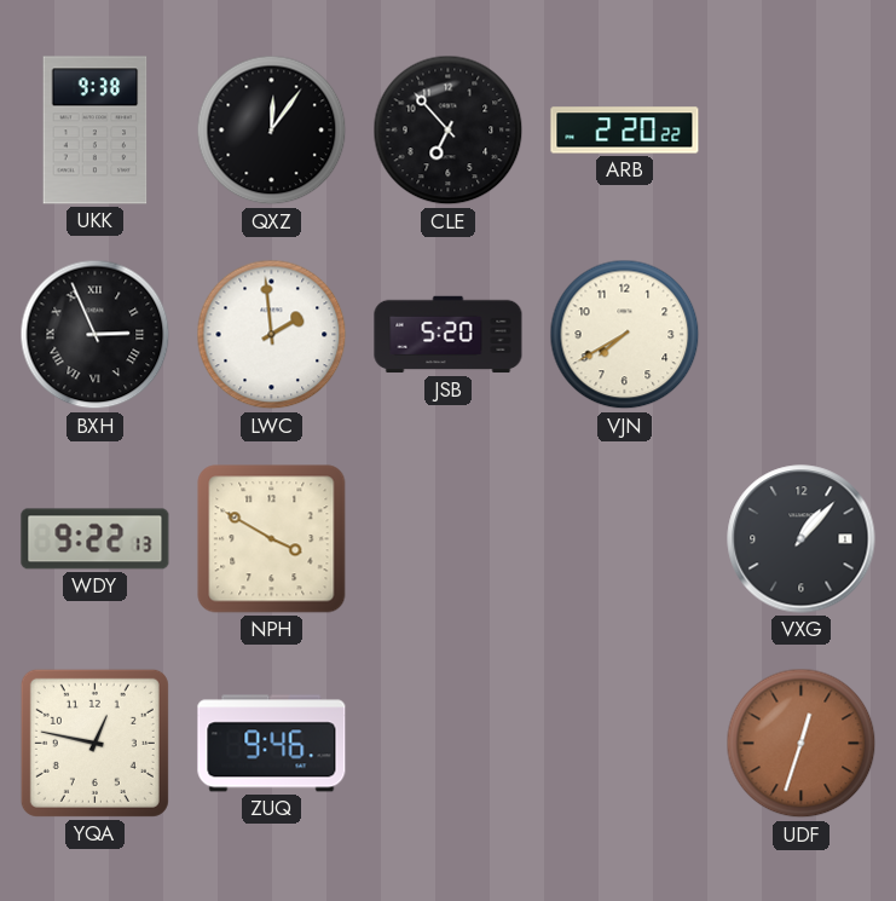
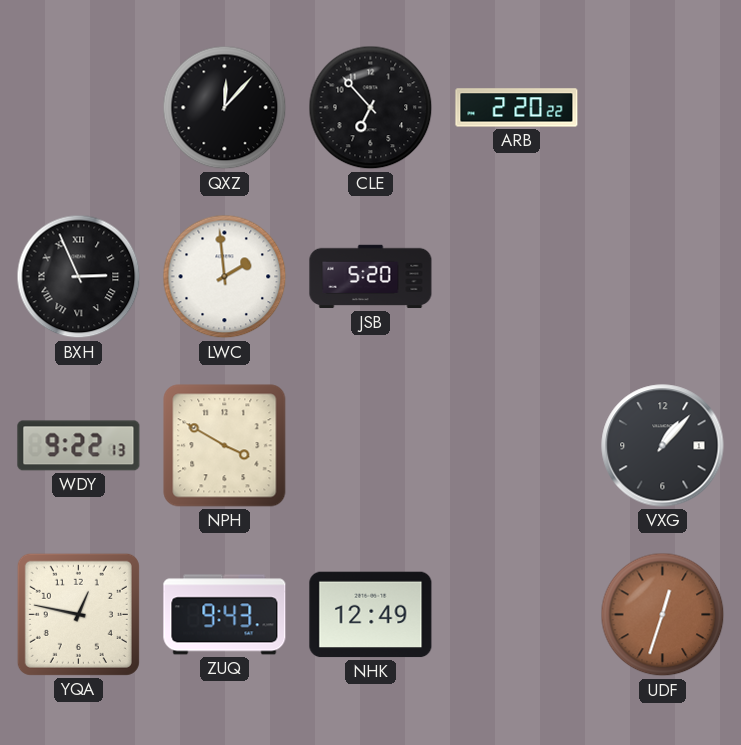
UKK: 9:38 -> none
QXZ: 12:06 -> 12:07
VJN: 7:40 -> none
ZUQ: 9:46 -> 9:43
NHK: none -> 12:49
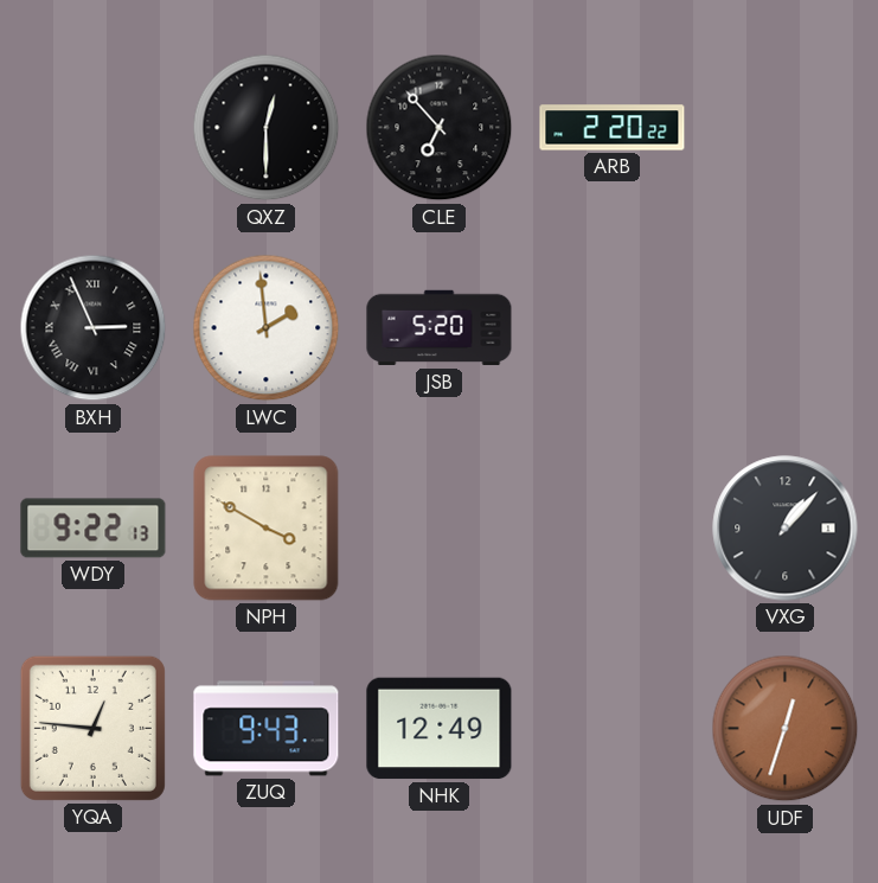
QXZ: 12:07 -> 12:30
YQA: 12:47 -> 12:46
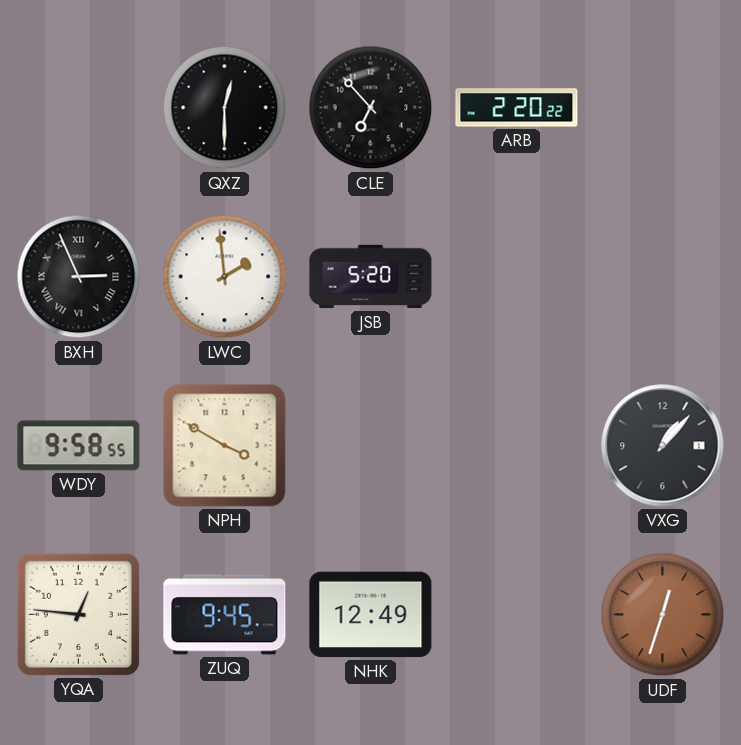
WDY: 9:22 -> 9:58
ZUQ: 9:43 -> 9:45
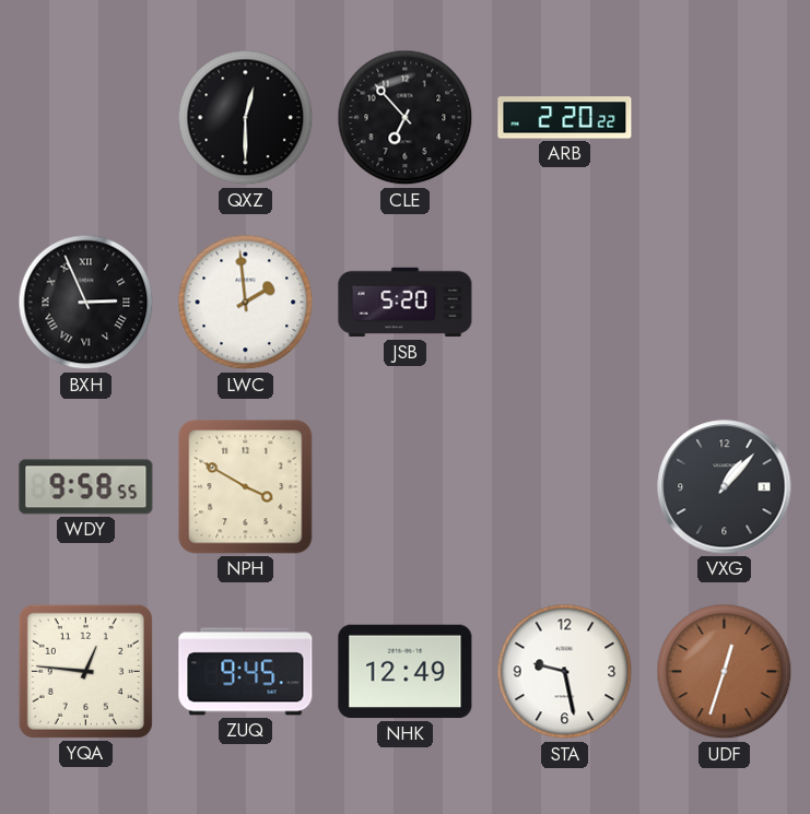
STA: none -> 9:28
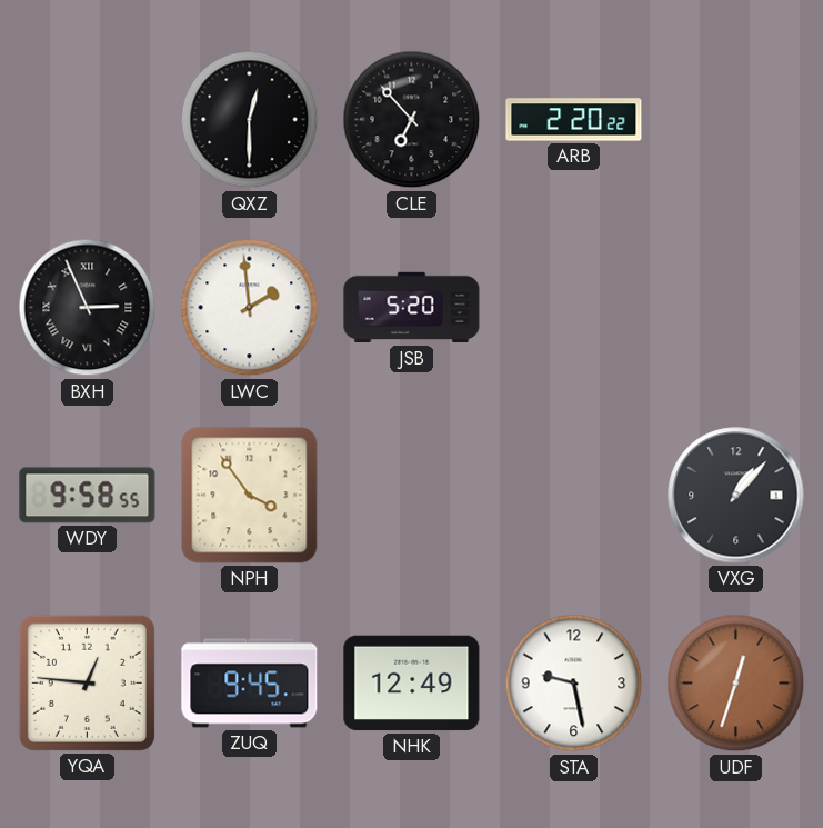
NPH: 3:50 -> 3:54
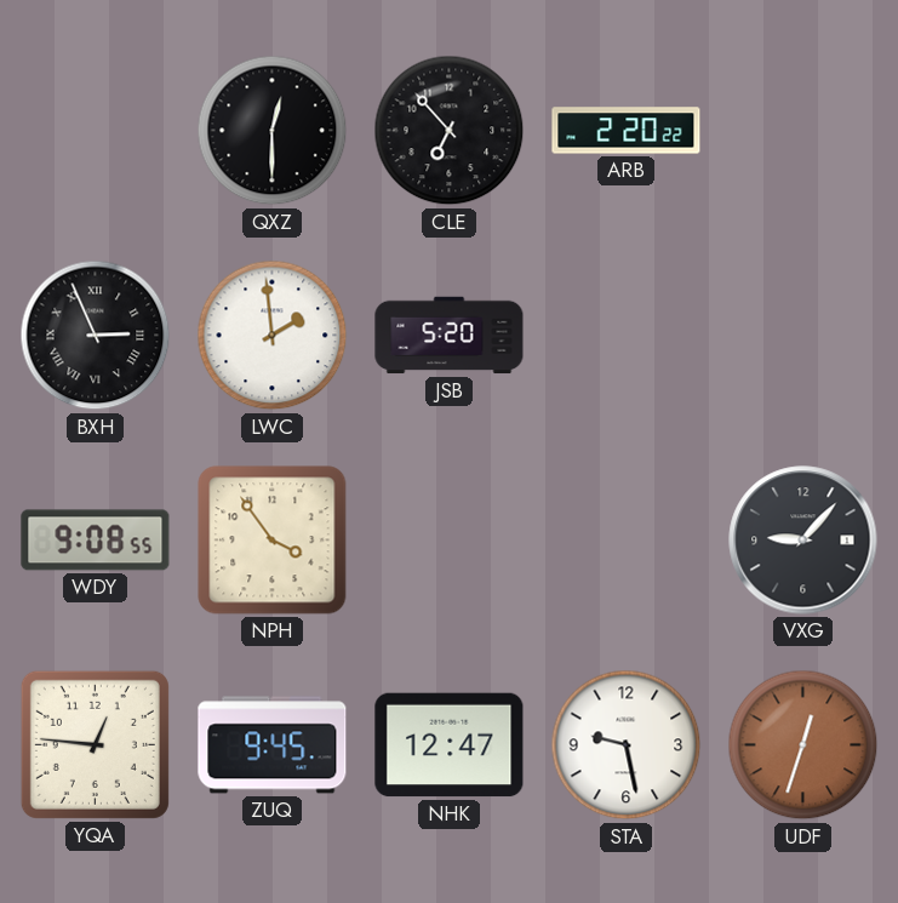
WDY: 9:58 -> 9:08
VXG: 1:07 -> 9:07
NHK: 12:49 -> 12:47
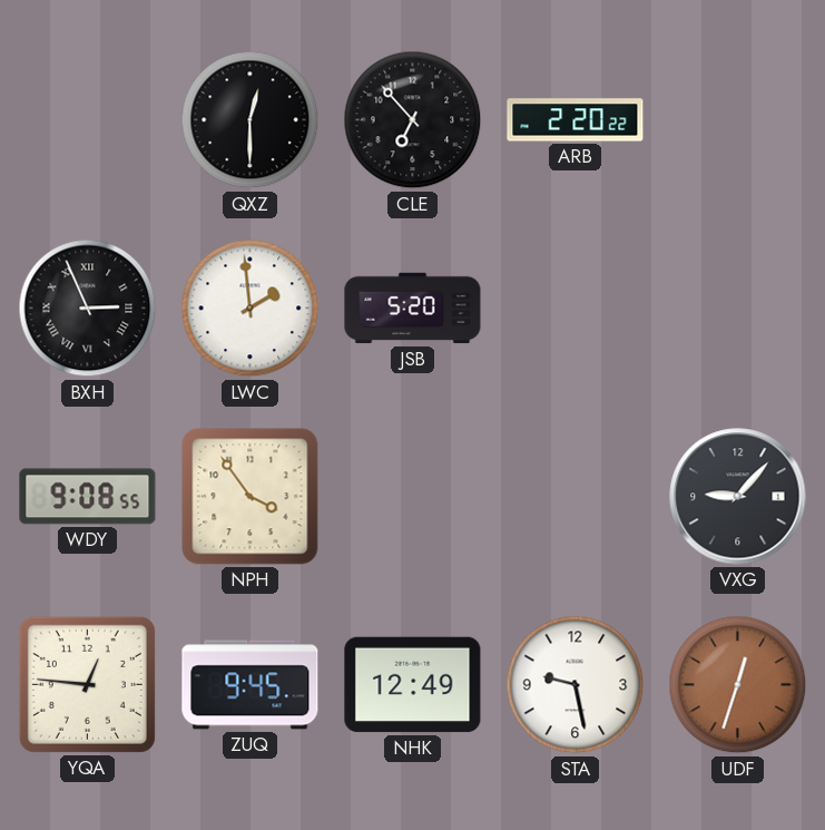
NHK: 12:47 -> 12:49
